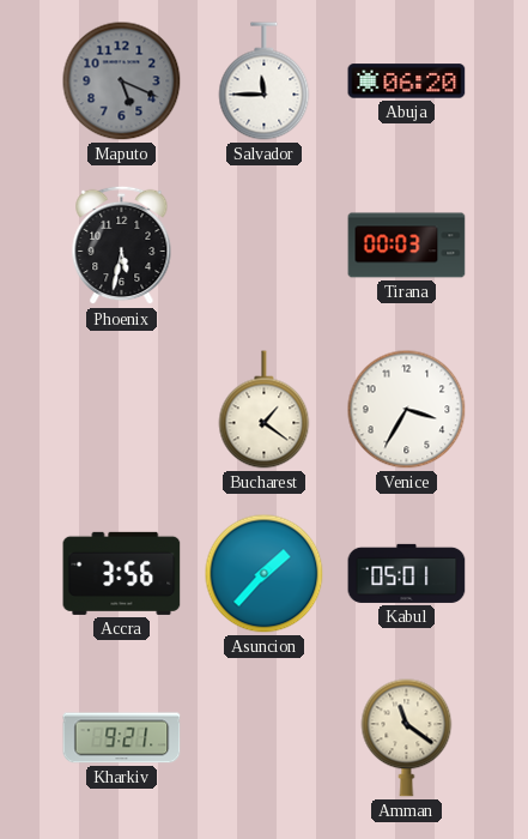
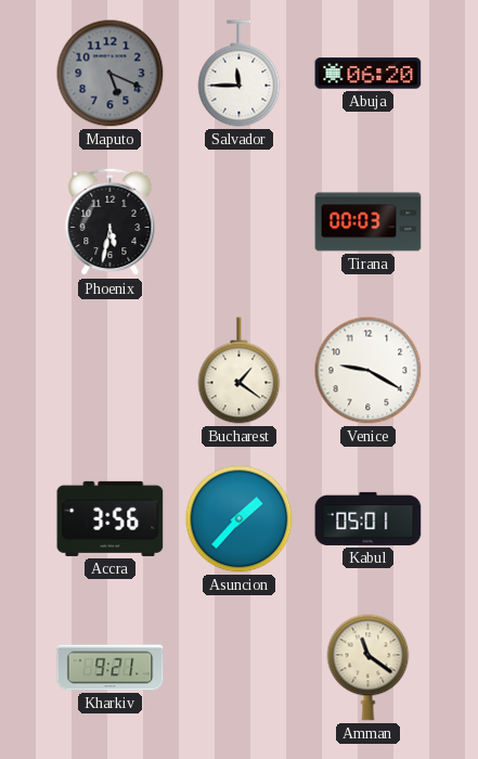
Venice: 3:35 -> 9:20
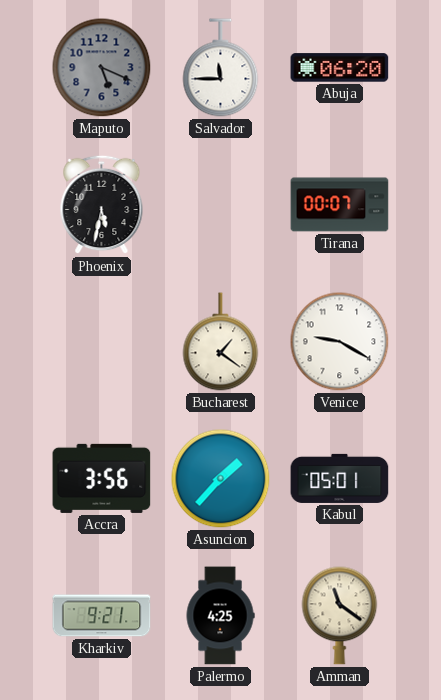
Tirana: 00:03 -> 00:07
Palermo: none -> 4:25
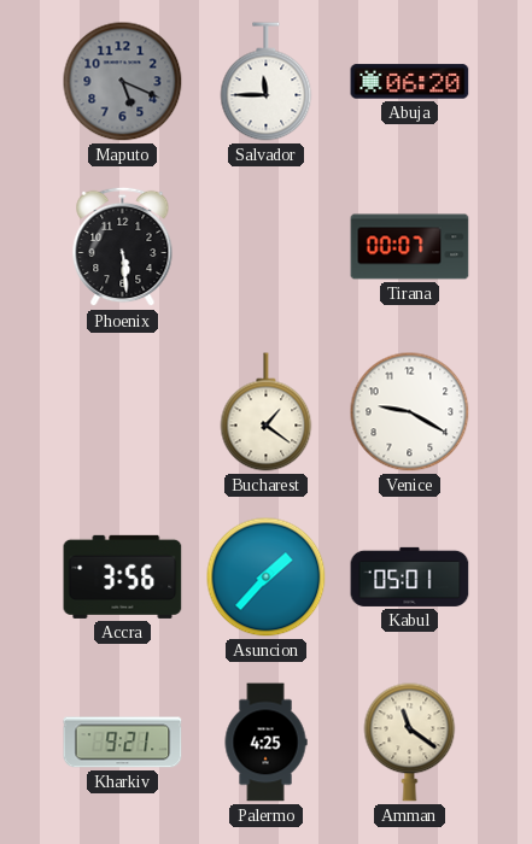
Phoenix: 5:32 -> 5:29
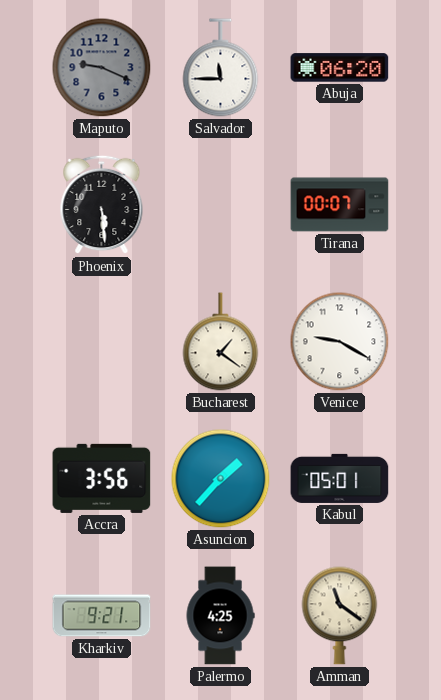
Maputo: 5:19 -> 9:19
